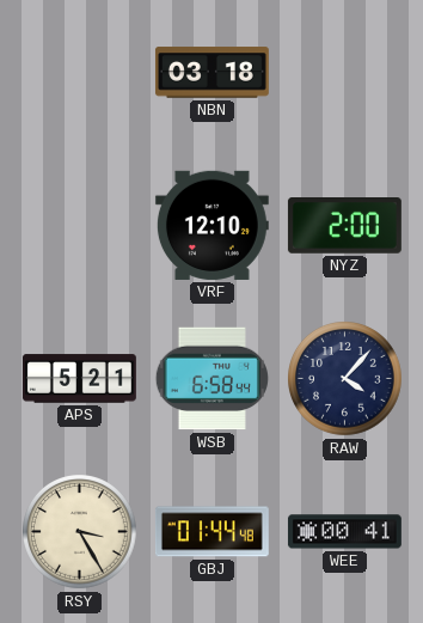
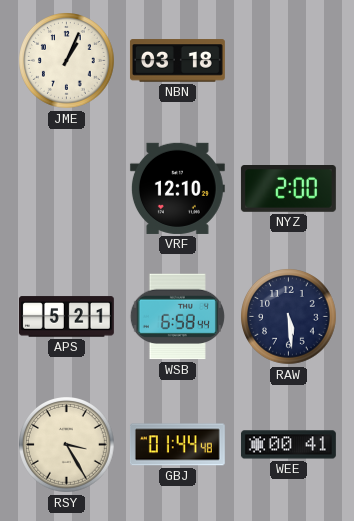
JME: none -> 1:04
RAW: 4:07 -> 5:29
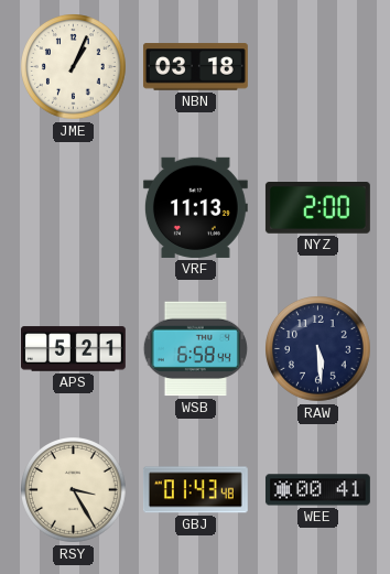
VRF: 12:10 -> 11:13
GBJ: 01:44 -> 01:43
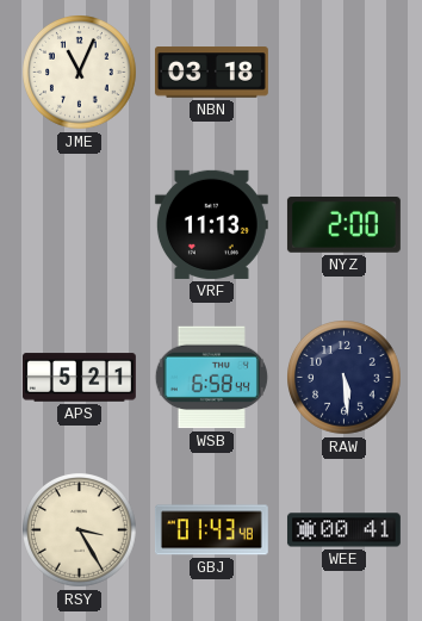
JME: 1:04 -> 11:04
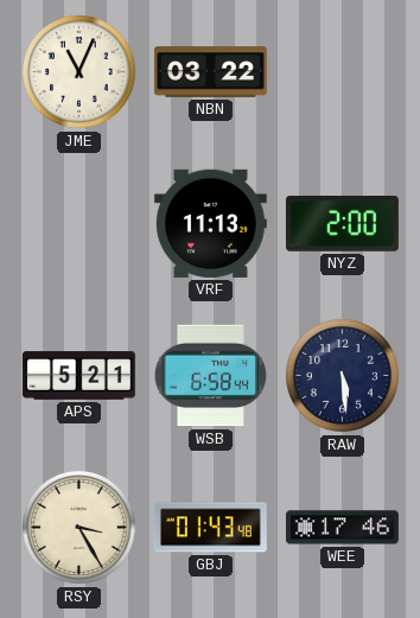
NBN: 03:18 -> 03:22
WEE: 00:41 -> 17:46
